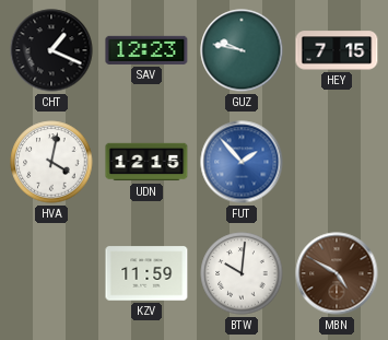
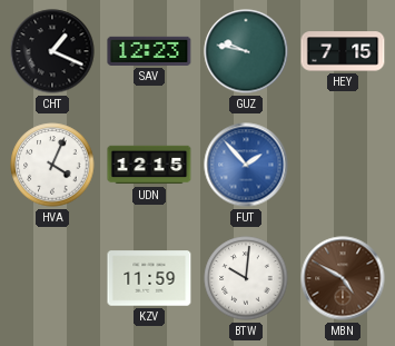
HVA: 4:02 -> 4:04
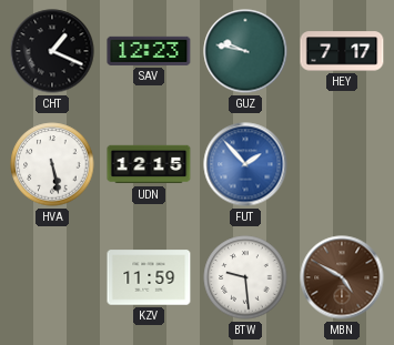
HEY: 7:15 -> 7:17
HVA: 4:04 -> 5:28
BTW: 10:01 -> 9:29
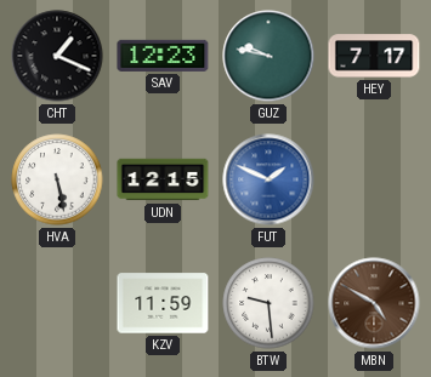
FUT: 1:53 -> 1:49
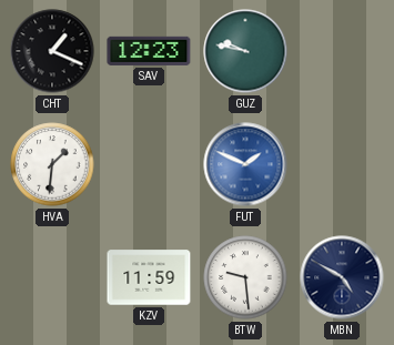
HEY: 7:17 -> none
HVA: 5:28 -> 1:31
UDN: 12:15 -> none
MBN dial: brown -> navy
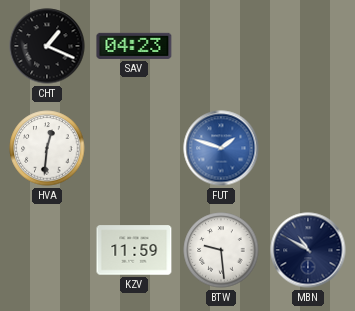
SAV: 12:23 -> 04:23
GUZ: 9:47 -> none
HVA: 1:31 -> 12:31
FUT: 1:49 -> 1:48
MBN: 4:50 -> 10:50
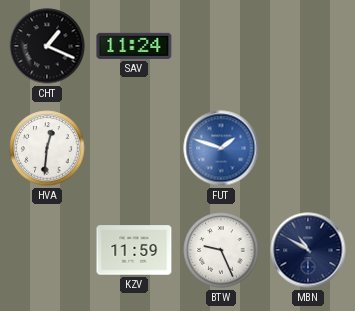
SAV: 04:23 -> 11:24
BTW: 9:29 -> 9:26
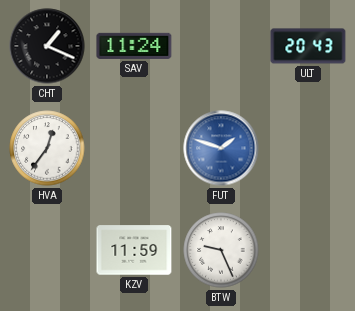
ULT: none -> 20:43
HVA: 12:31 -> 12:36
MBN: 10:50 -> none
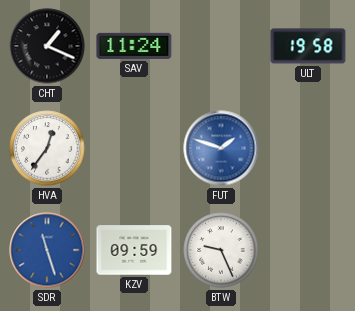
ULT: 20:43 -> 19:58
SDR: none -> 11:27
KZV: 11:59 -> 09:59
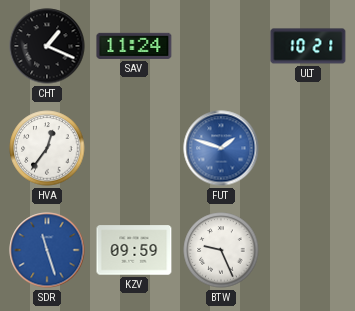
ULT: 19:58 -> 10:21
